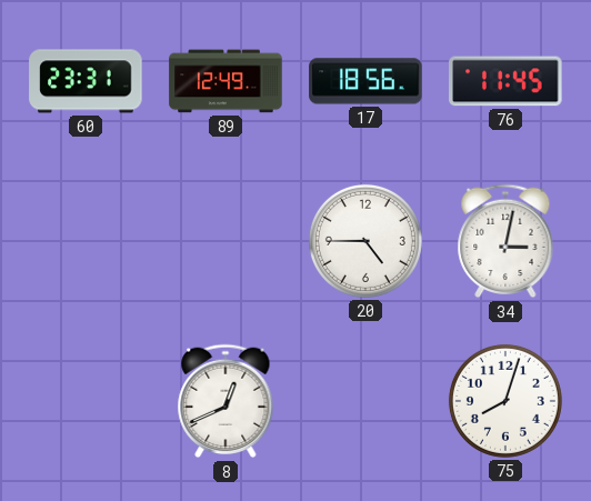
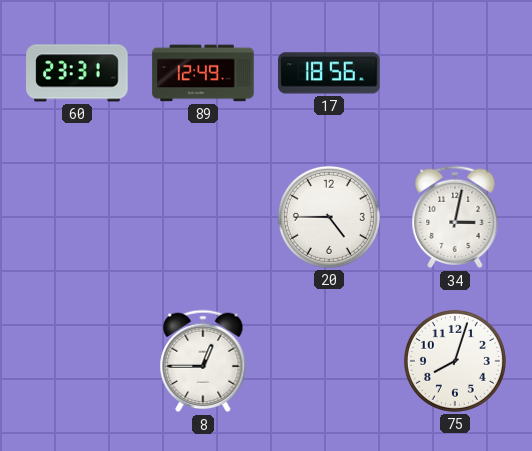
76: 11:45 -> none
8: 12:41 -> 12:45
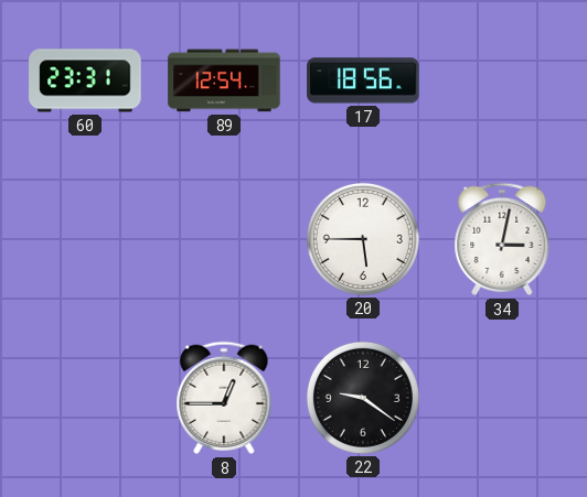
89: 12:49 -> 12:54
20: 4:45 -> 5:45
22: none -> 9:21
75: 8:03 -> none
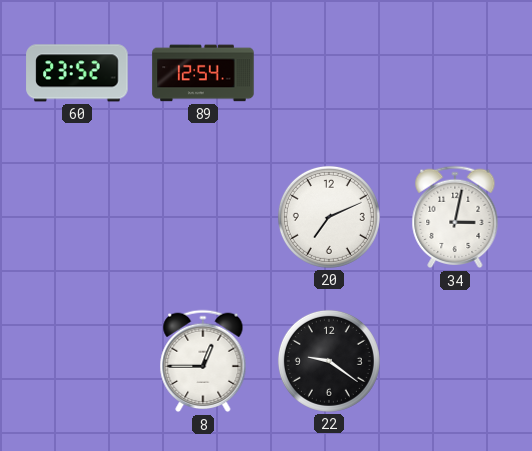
60: 23:31 -> 23:52
17: 18:56 -> none
20: 5:45 -> 7:11
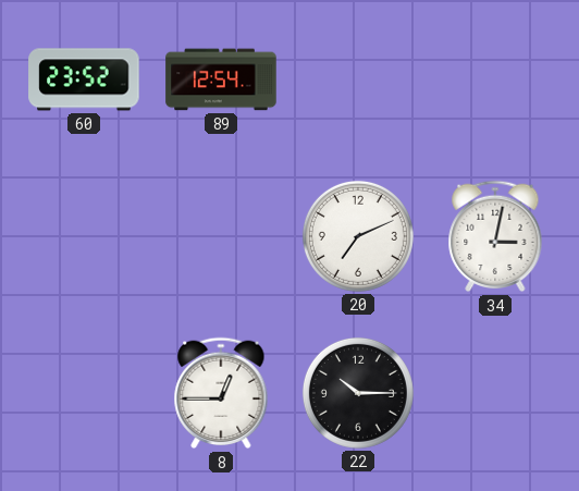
22: 9:21 -> 10:15
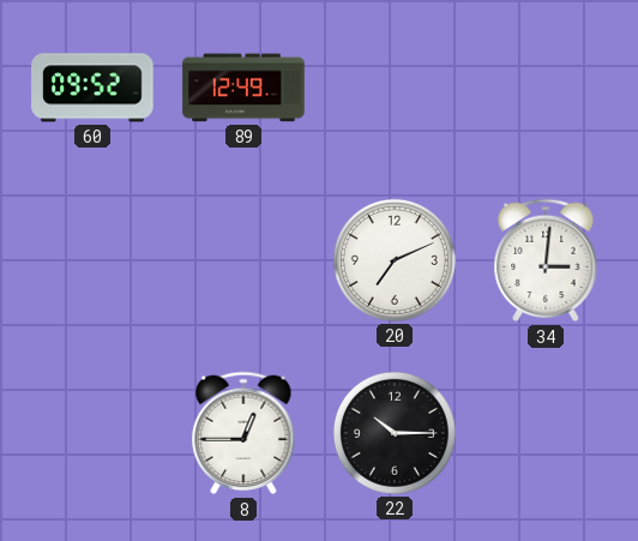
60: 23:52 -> 09:52
89: 12:54 -> 12:49
34: 3:02 -> 3:01
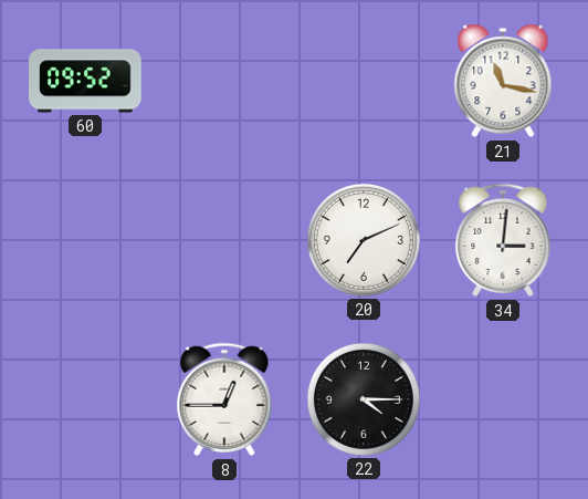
89: 12:49 -> none
21: none -> 11:17
22: 10:15 -> 4:15
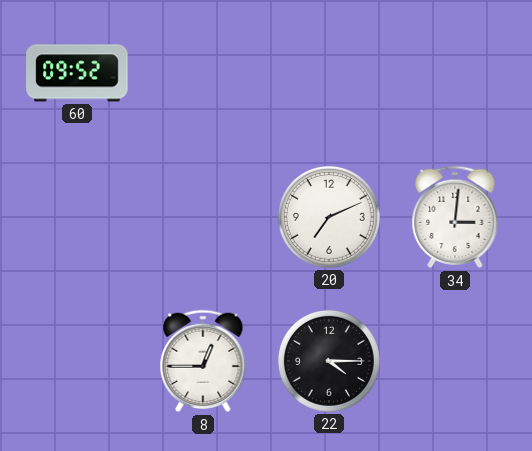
21: 11:17 -> none
